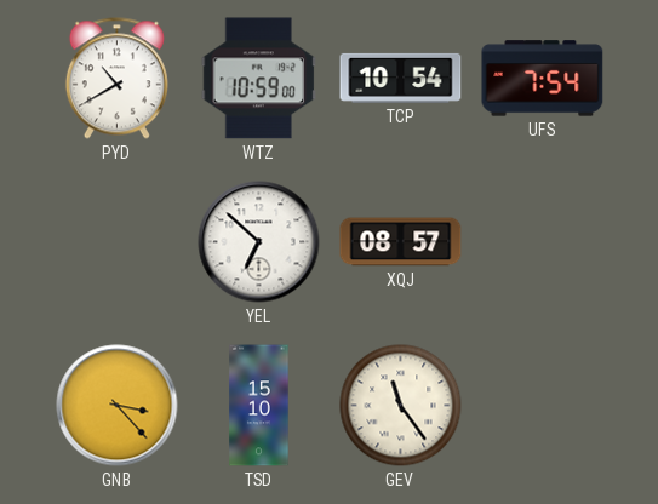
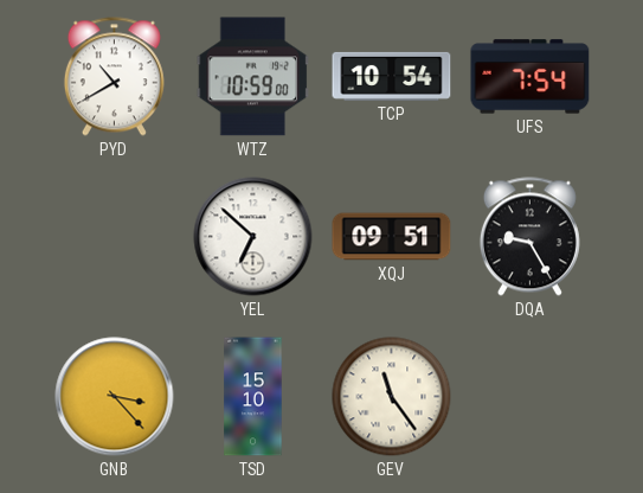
XQJ: 08:57 -> 09:51
DQA: none -> 9:25
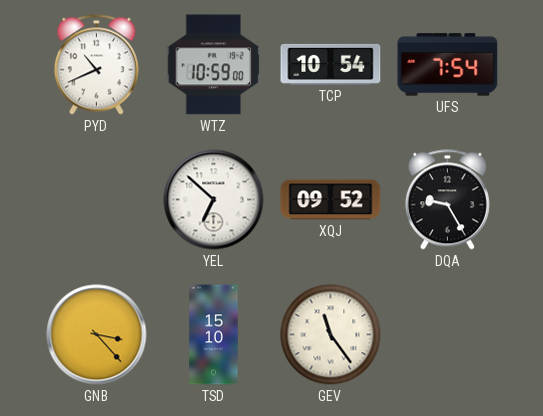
PYD: 10:40 -> 10:41
XQJ: 09:51 -> 09:52
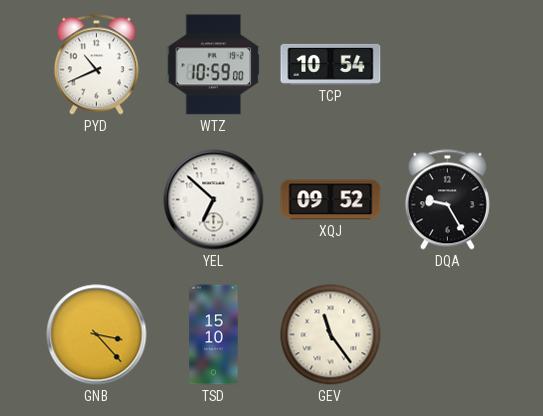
UFS: 7:54 -> none
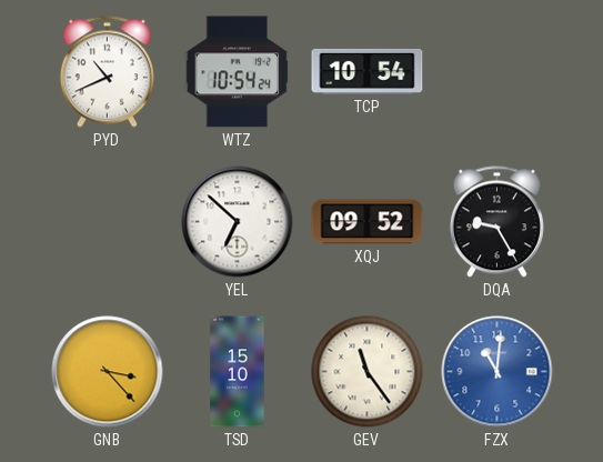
WTZ: 10:59 -> 10:54
FZX: none -> 11:01
